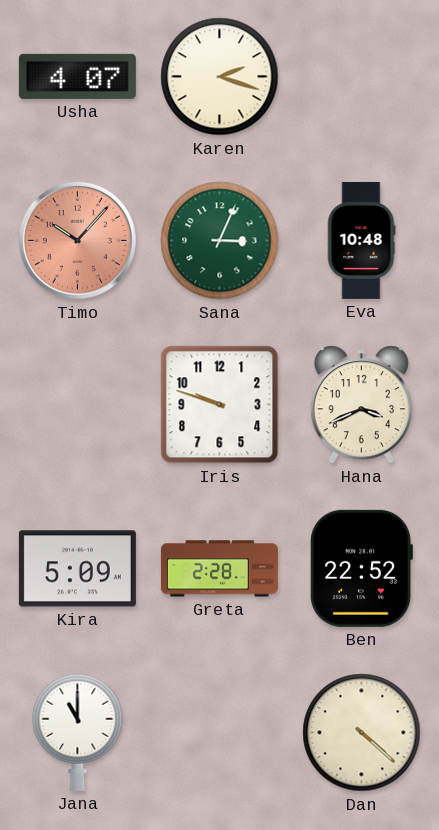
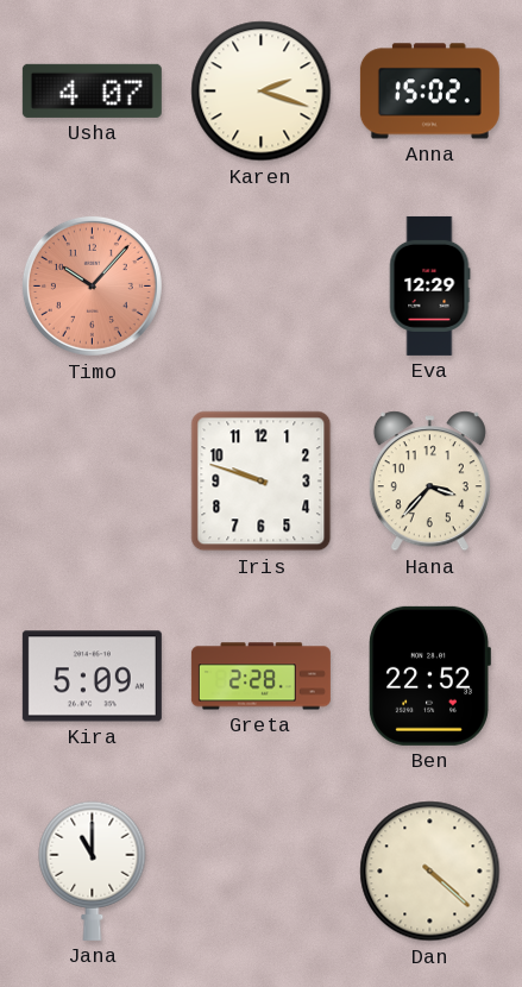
Anna: none -> 15:02
Sana: 3:04 -> none
Eva: 10:48 -> 12:29
Hana: 3:41 -> 3:37
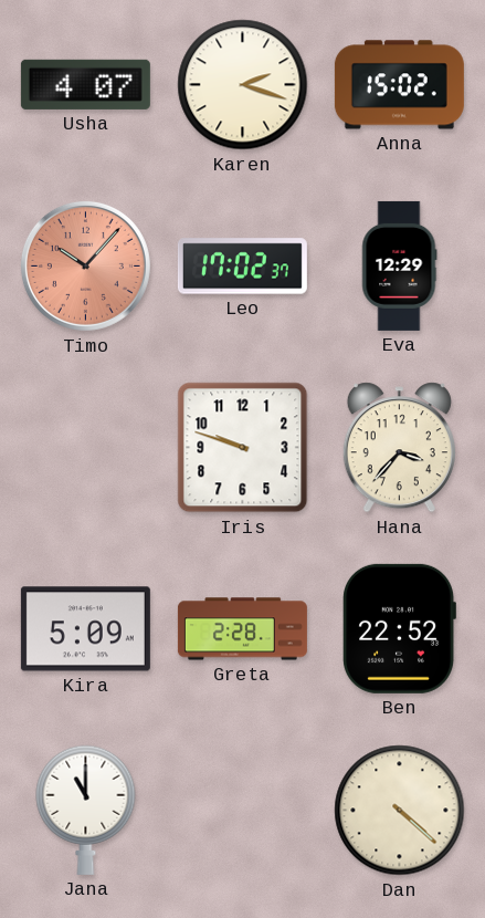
Leo: none -> 17:02
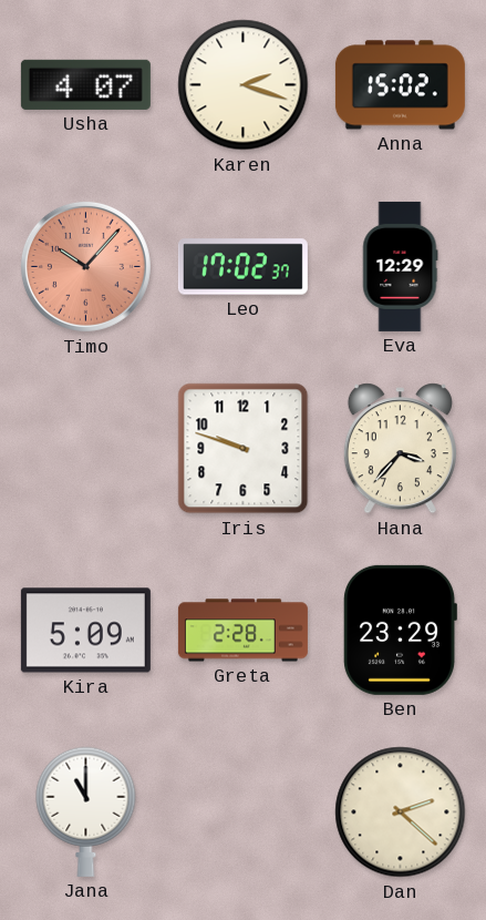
Ben: 22:52 -> 23:29
Dan: 4:22 -> 2:22
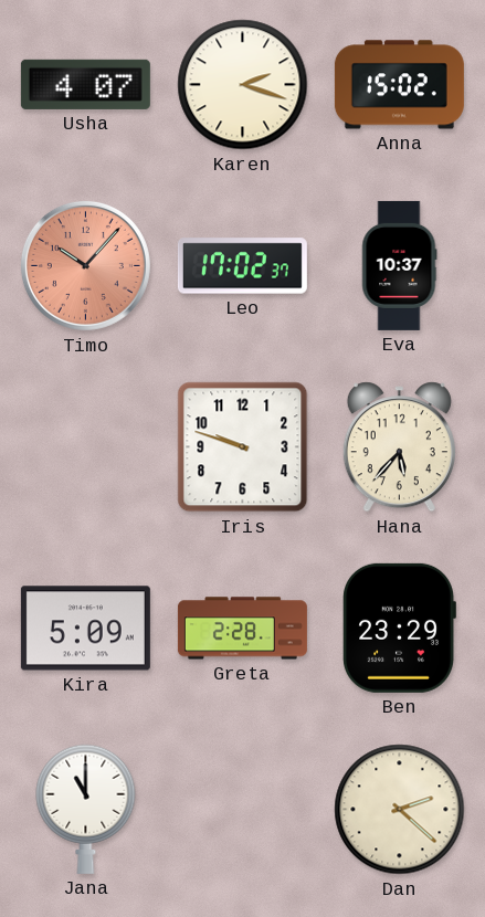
Eva: 12:29 -> 10:37
Hana: 3:37 -> 5:37
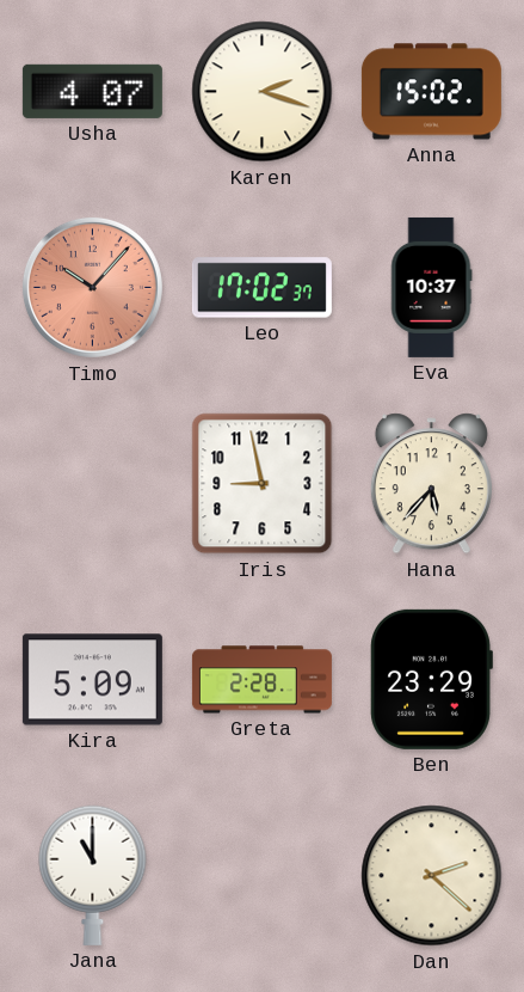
Iris: 9:48 -> 8:58
